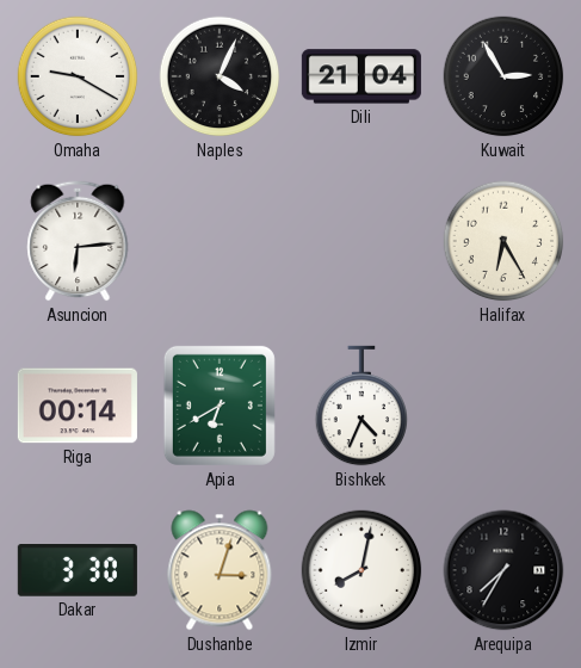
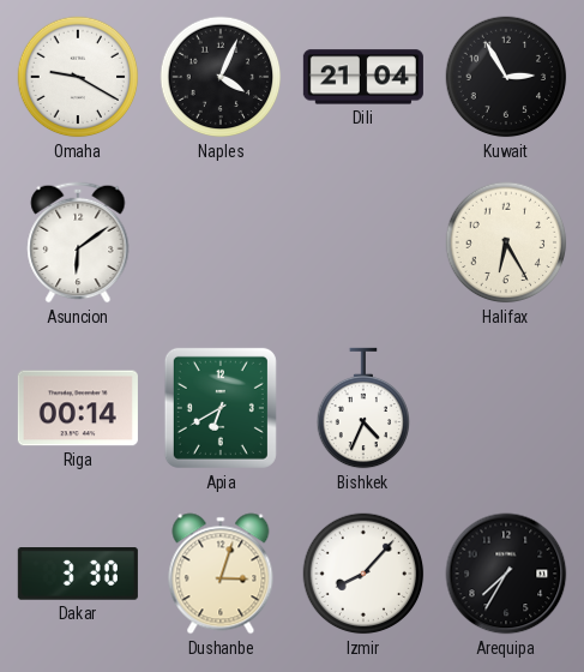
Asuncion: 6:14 -> 6:09
Izmir: 8:02 -> 8:07
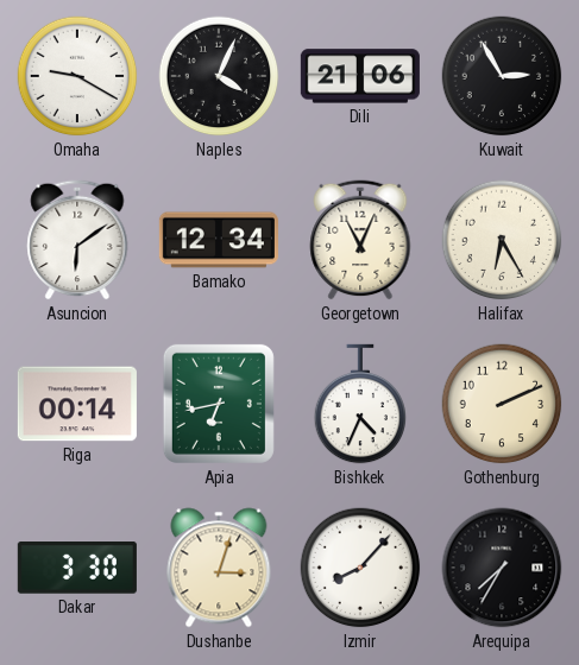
Dili: 21:04 -> 21:06
Bamako: none -> 12:34
Georgetown: none -> 11:04
Apia: 6:40 -> 6:43
Gothenburg: none -> 2:11
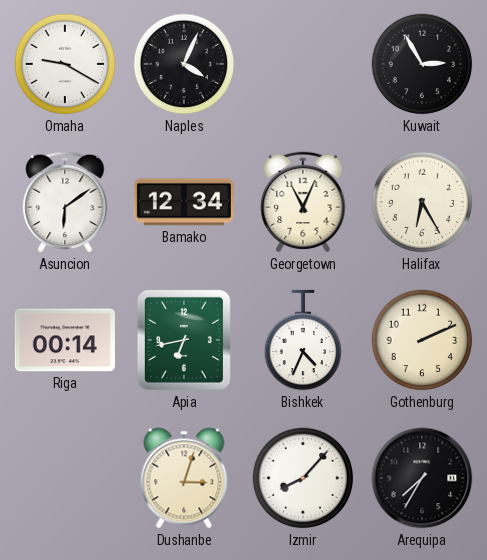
Dili: 21:06 -> none
Dakar: 3:30 -> none
